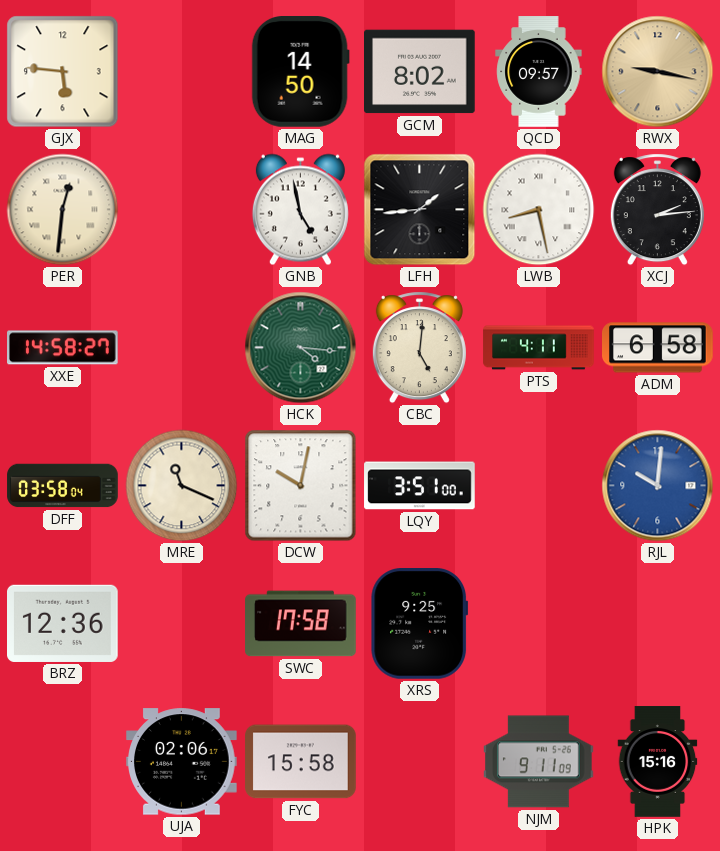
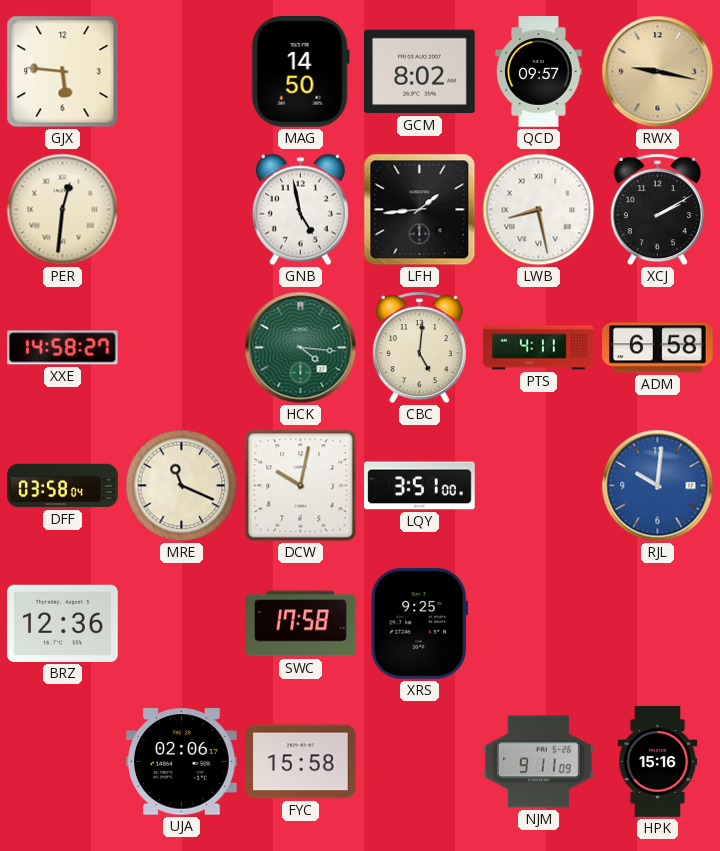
XCJ: 2:14 -> 2:10
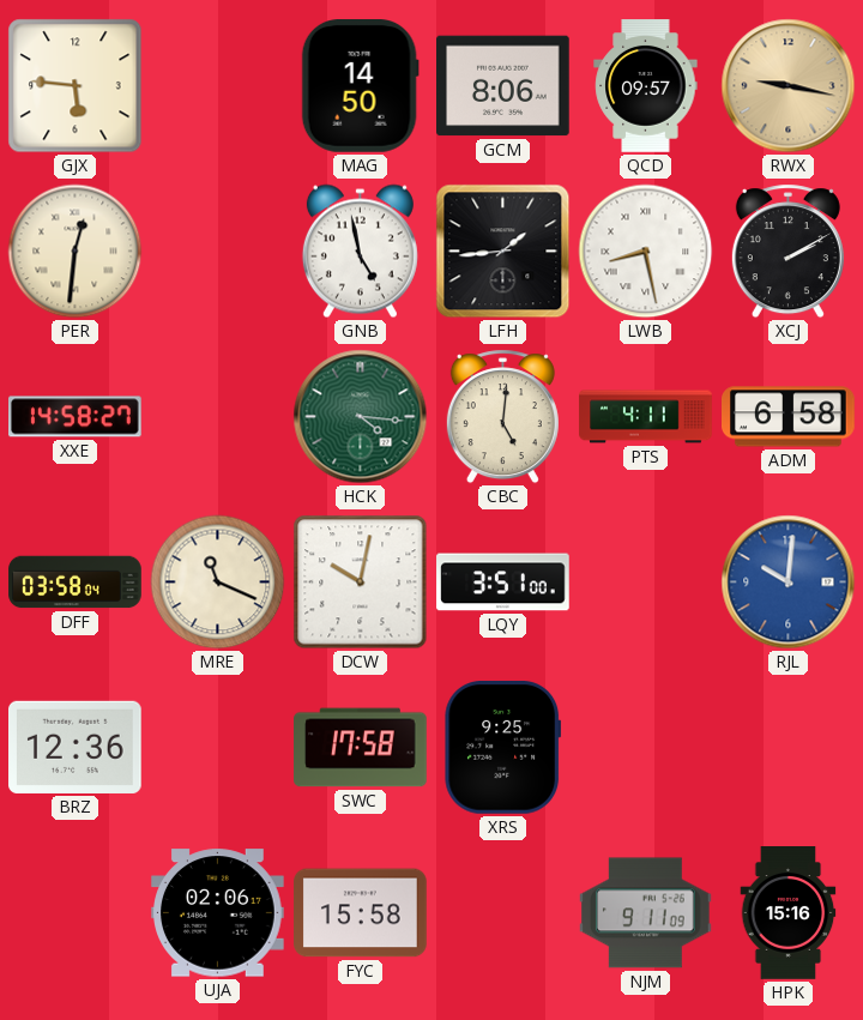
GCM: 8:02 -> 8:06
